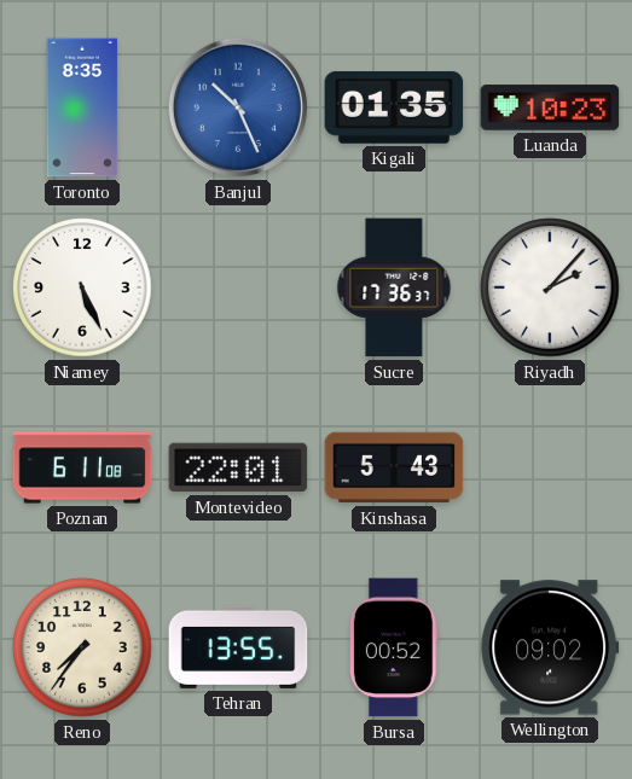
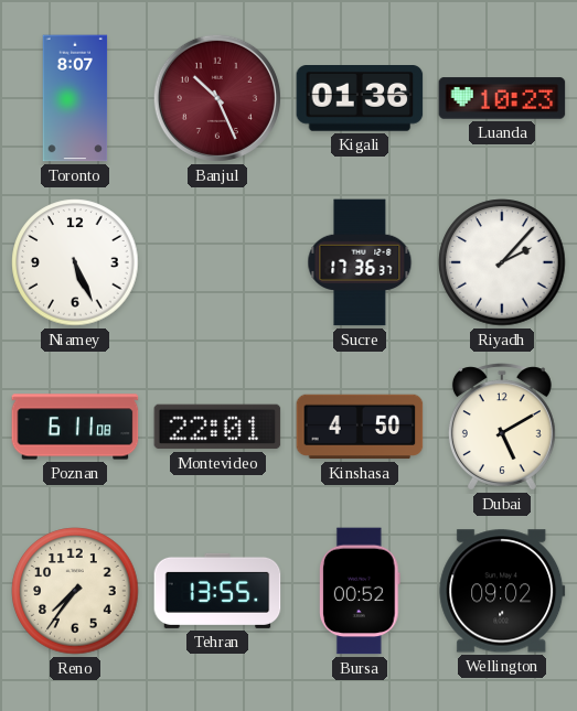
Toronto: 8:35 -> 8:07
Banjul dial: blue -> burgundy
Kigali: 01:35 -> 01:36
Kinshasa: 5:43 -> 4:50
Dubai: none -> 5:10
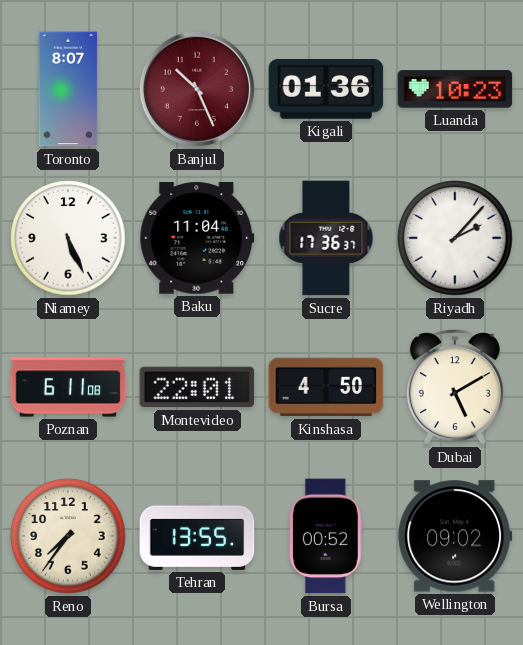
Baku: none -> 11:04
